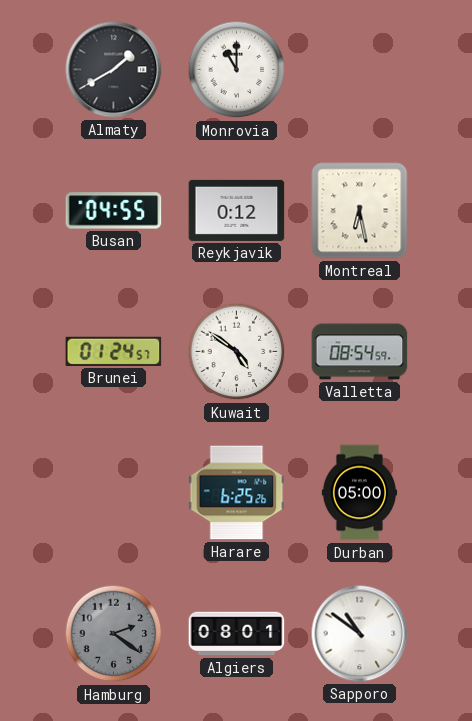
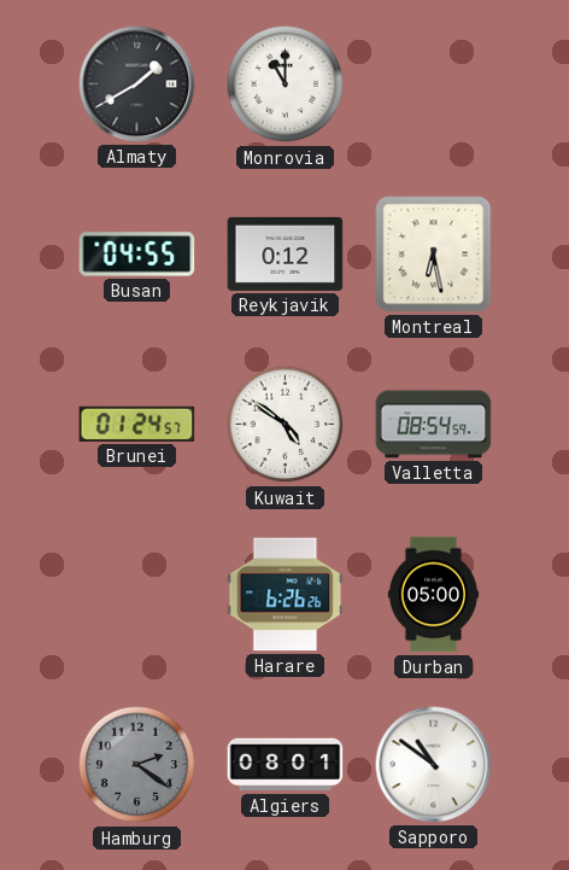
Harare: 6:25 -> 6:26
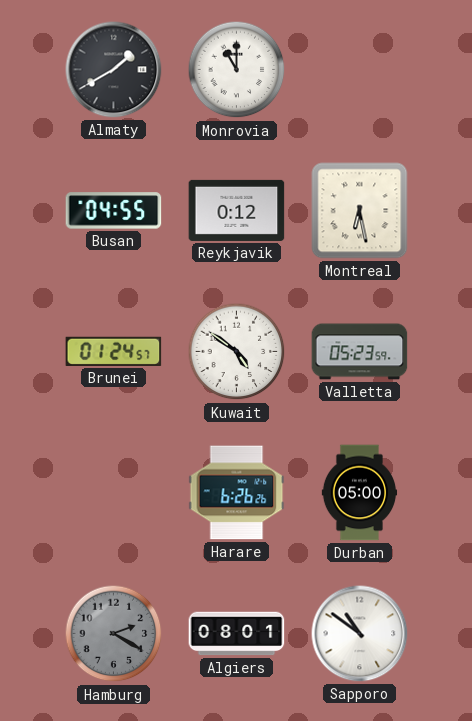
Valletta: 08:54 -> 05:23
Hamburg: 2:21 -> 2:20
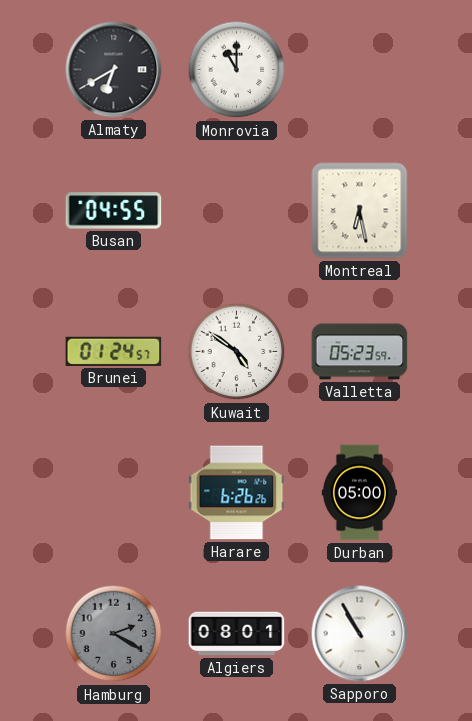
Almaty: 1:40 -> 6:40
Reykjavik: 0:12 -> none
Sapporo: 10:51 -> 10:55
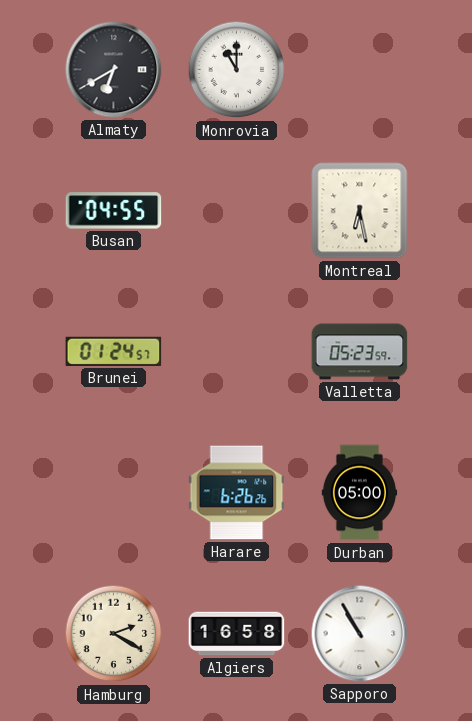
Kuwait: 4:51 -> none
Hamburg dial: grey -> cream
Algiers: 08:01 -> 16:58
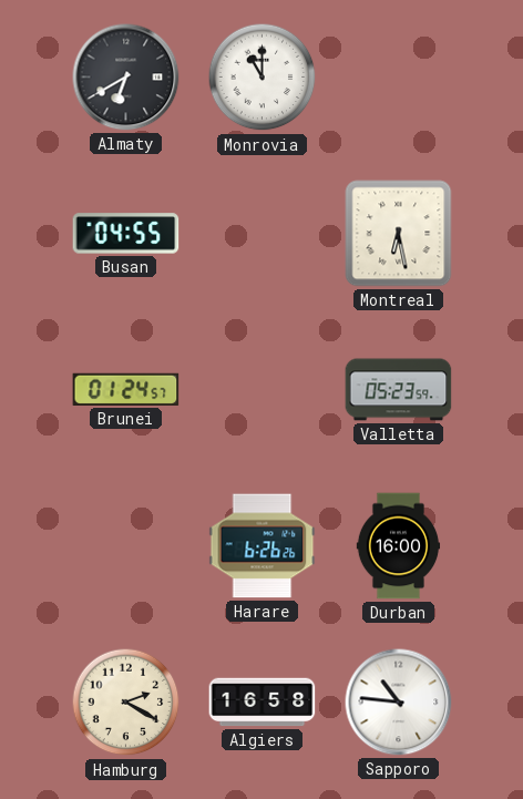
Durban: 05:00 -> 16:00
Sapporo: 10:55 -> 10:46
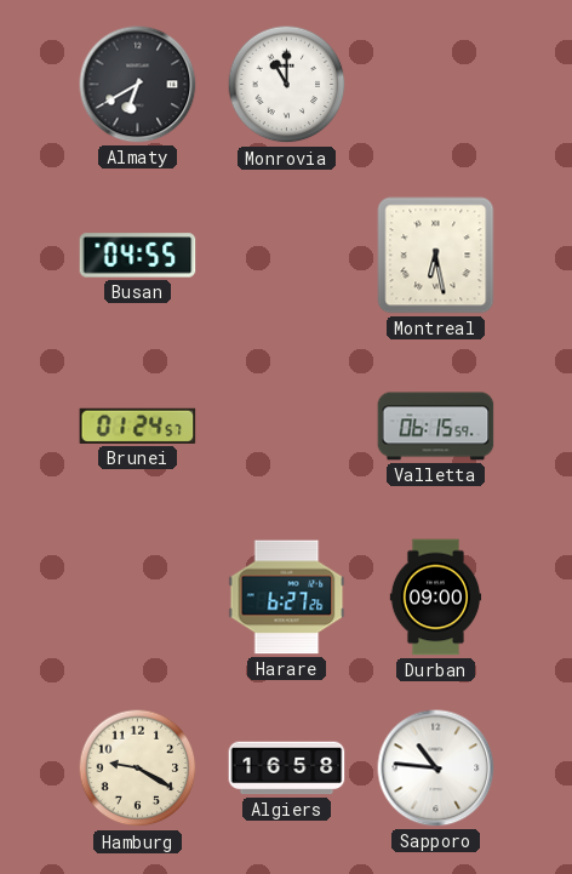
Valletta: 05:23 -> 06:15
Harare: 6:26 -> 6:27
Durban: 16:00 -> 09:00
Hamburg: 2:20 -> 9:20
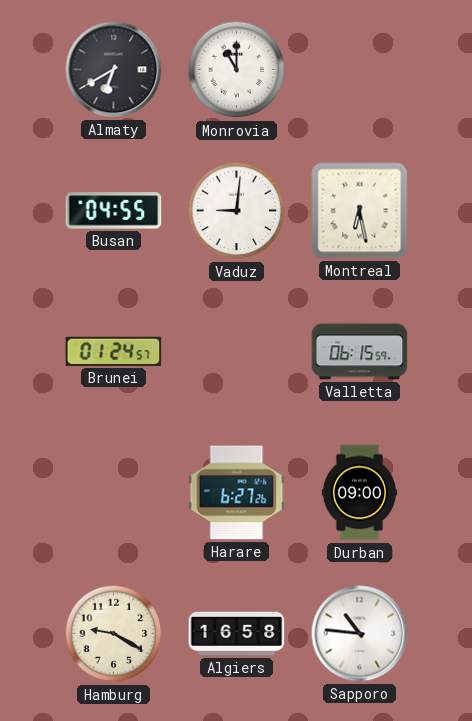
Vaduz: none -> 9:01
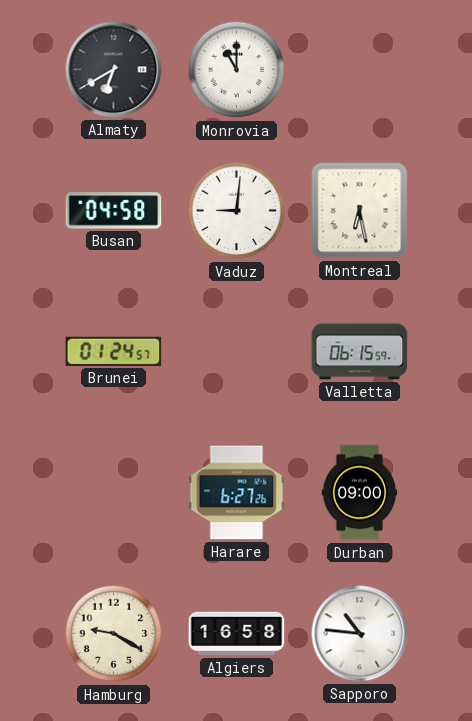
Busan: 04:55 -> 04:58
